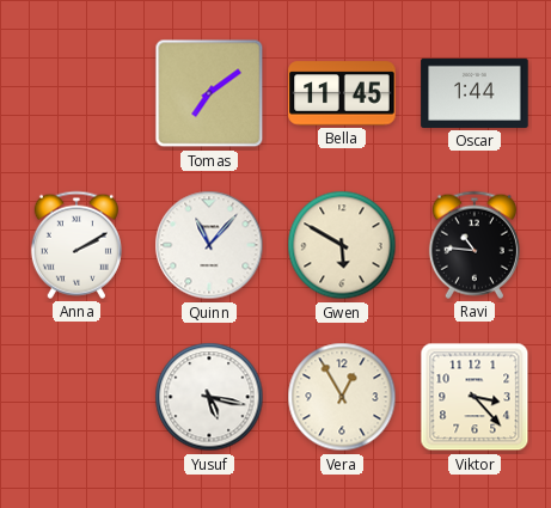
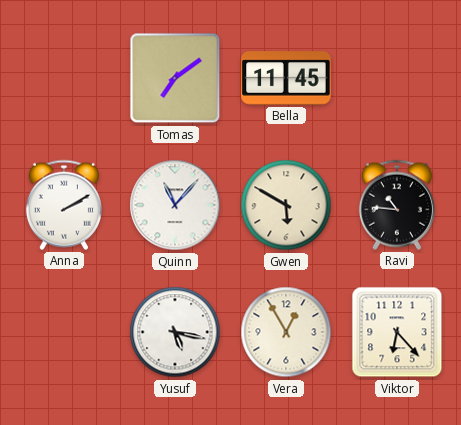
Oscar: 1:44 -> none
Viktor: 3:23 -> 6:23
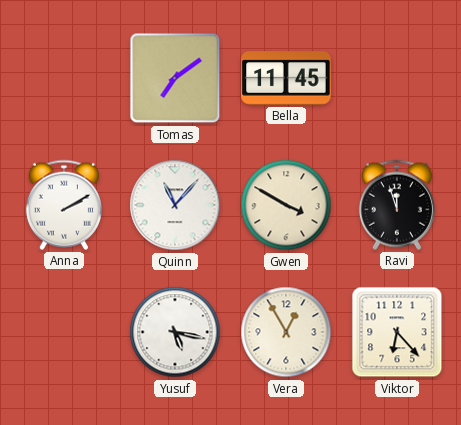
Gwen: 5:50 -> 3:50
Ravi: 10:46 -> 11:57
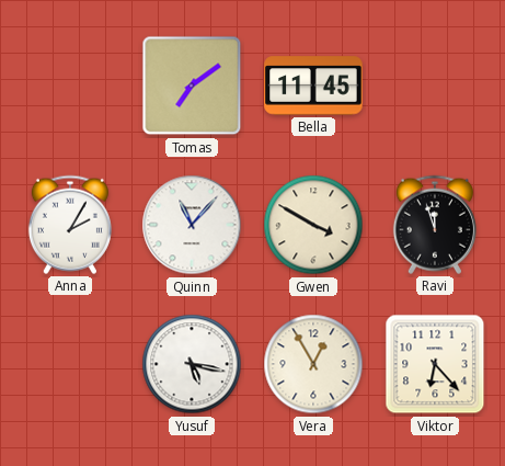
Anna: 2:10 -> 2:05
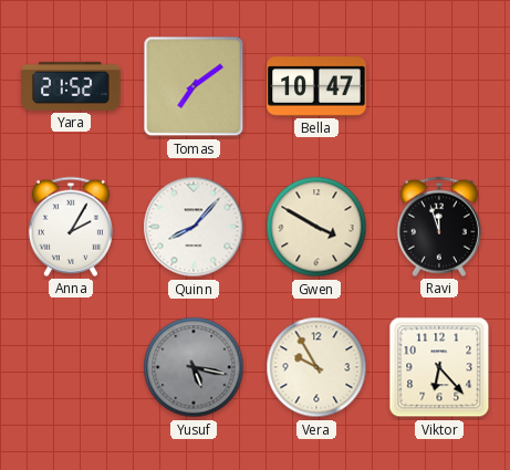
Yara: none -> 21:52
Bella: 11:45 -> 10:47
Quinn: 11:07 -> 8:07
Yusuf dial: white -> grey
Vera: 12:55 -> 9:55
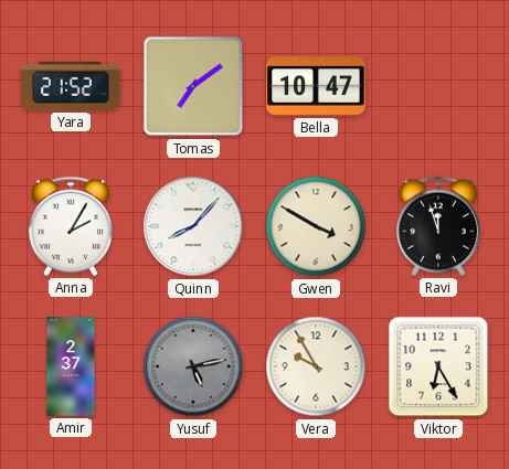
Amir: none -> 2:37
Yusuf: 5:17 -> 5:13
Viktor: 6:23 -> 6:25
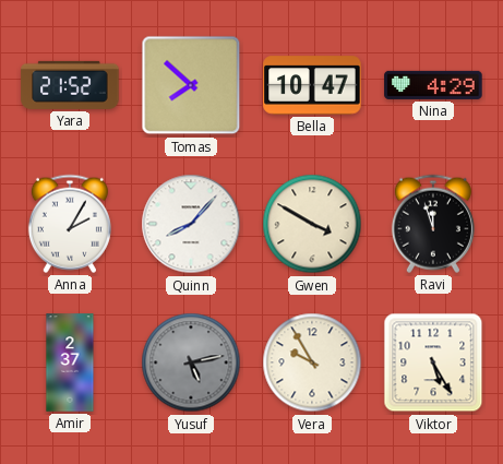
Tomas: 7:09 -> 7:52
Nina: none -> 4:29
Viktor: 6:25 -> 5:25
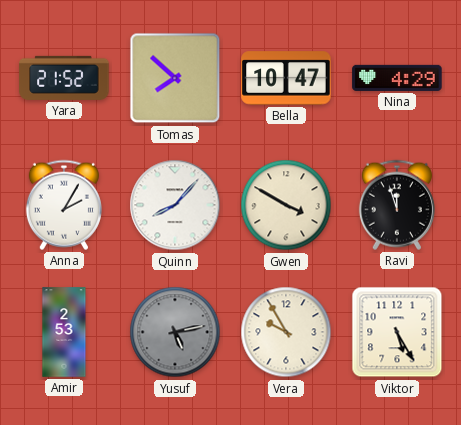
Amir: 2:37 -> 2:53
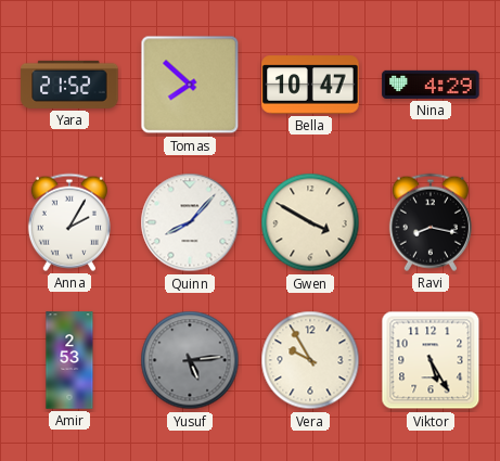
Ravi: 11:57 -> 8:17
Yusuf: 5:13 -> 5:14
